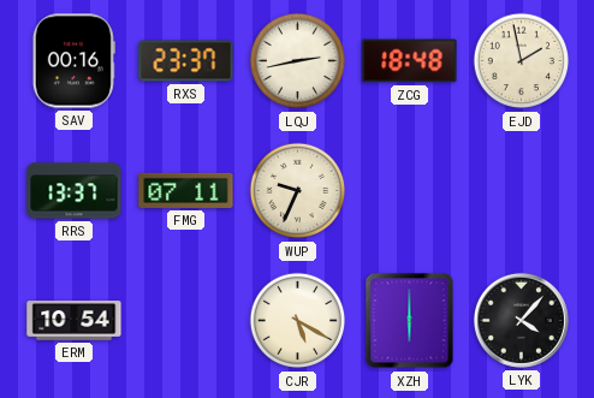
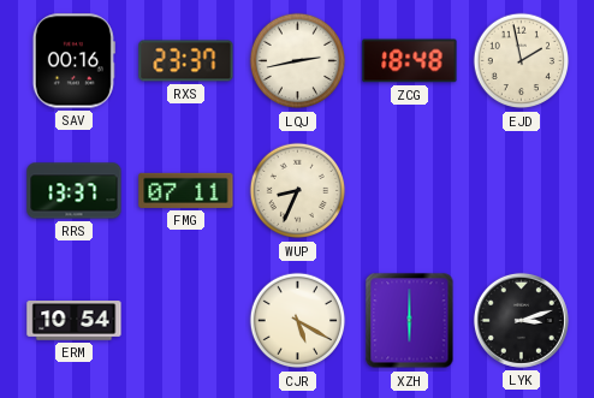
WUP: 9:34 -> 8:34
LYK: 4:07 -> 3:12
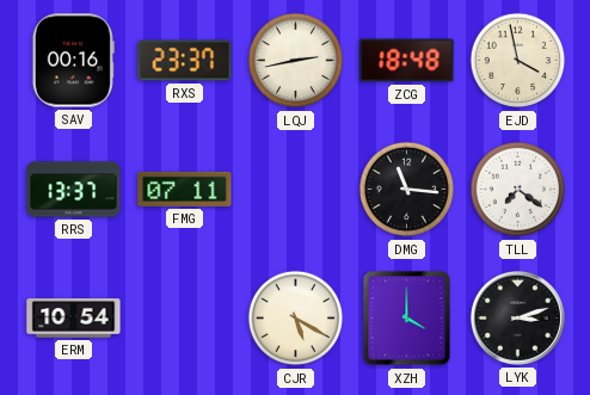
EJD: 1:58 -> 3:58
WUP: 8:34 -> none
DMG: none -> 11:16
TLL: none -> 7:21
XZH: 6:00 -> 4:00
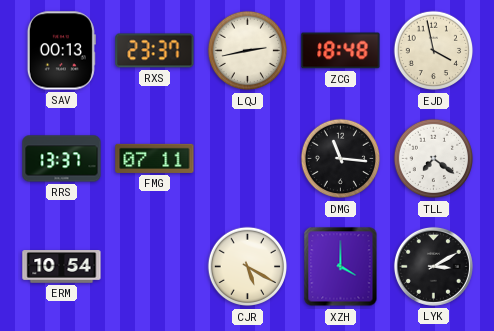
SAV: 00:16 -> 00:13
LYK: 3:12 -> 3:10
